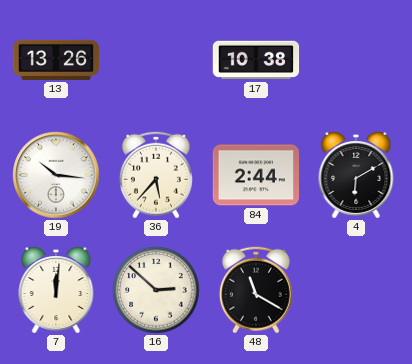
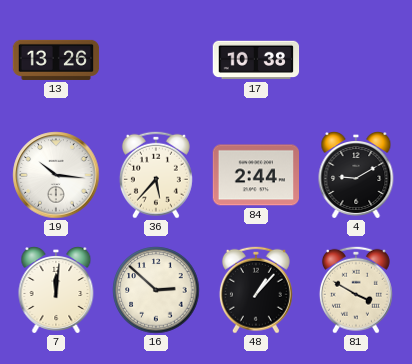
4: 6:10 -> 9:10
48: 11:20 -> 1:07
81: none -> 3:50
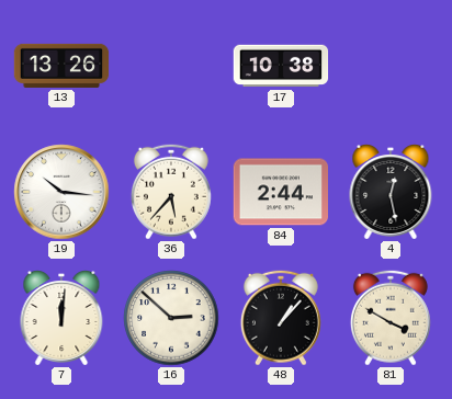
4: 9:10 -> 12:28
